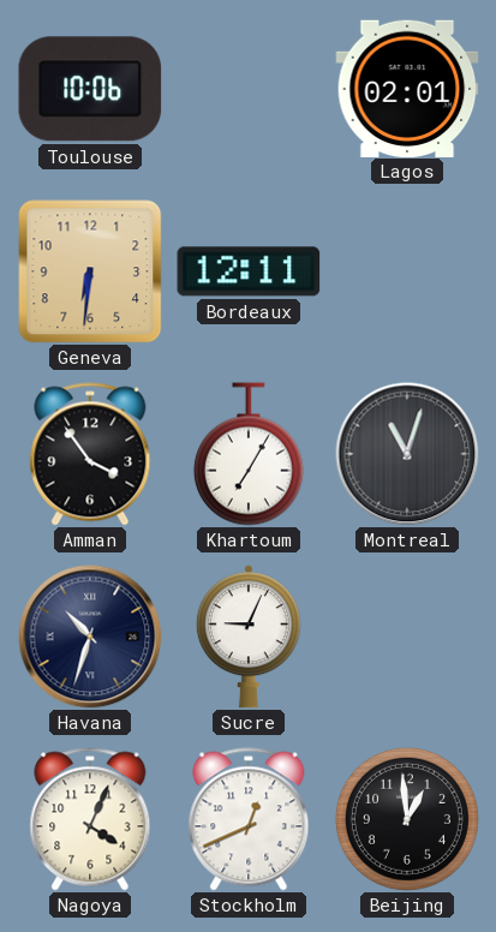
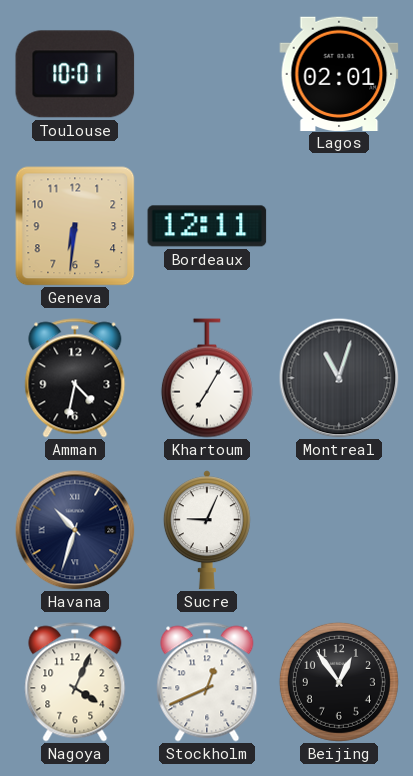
Toulouse: 10:06 -> 10:01
Amman: 3:54 -> 4:32
Beijing: 12:59 -> 12:54
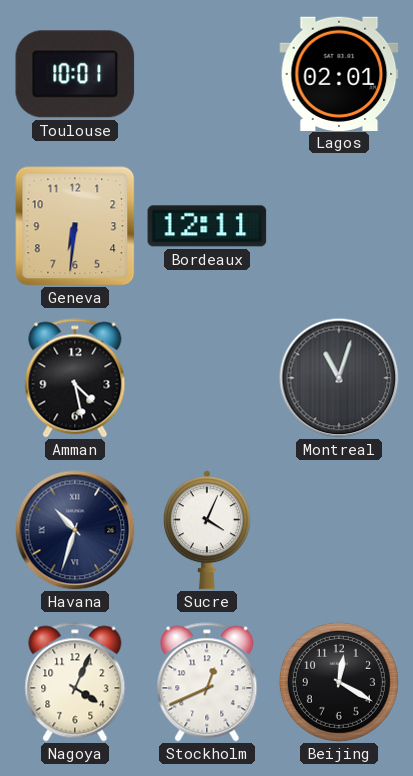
Amman: 4:32 -> 4:28
Khartoum: 7:05 -> none
Sucre: 9:04 -> 4:04
Beijing: 12:54 -> 12:20
